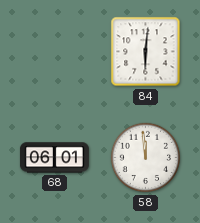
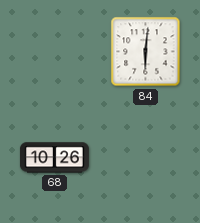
68: 06:01 -> 10:26
58: 11:59 -> none
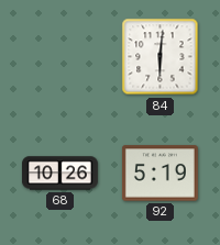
92: none -> 5:19
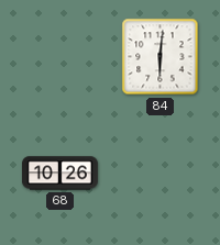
92: 5:19 -> none
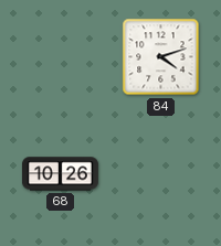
84: 6:01 -> 4:12
